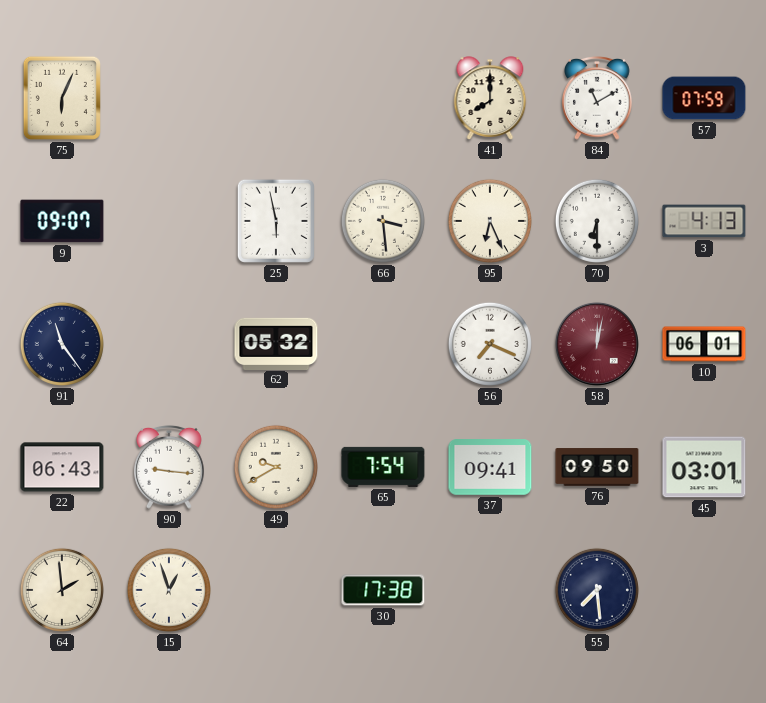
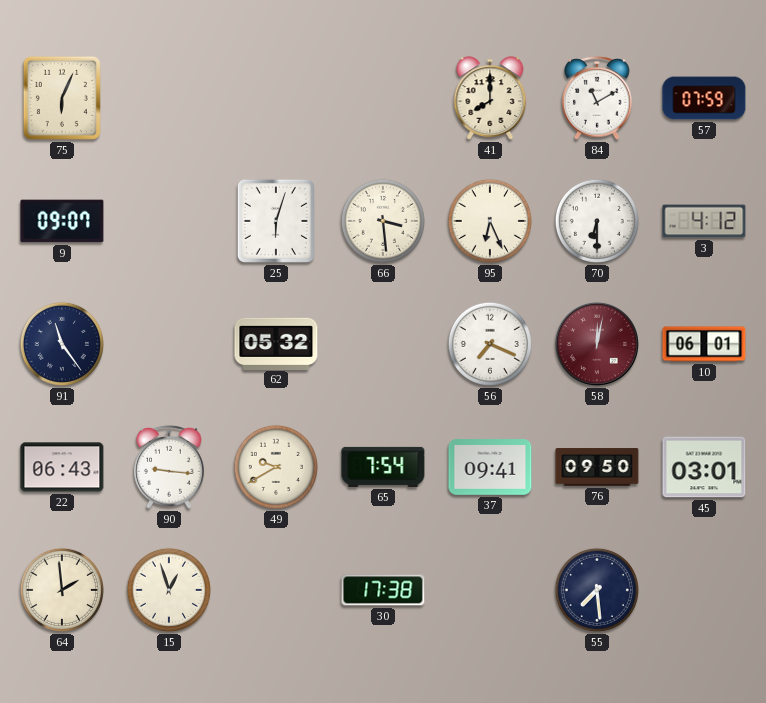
25: 5:58 -> 6:03
3: 4:13 -> 4:12
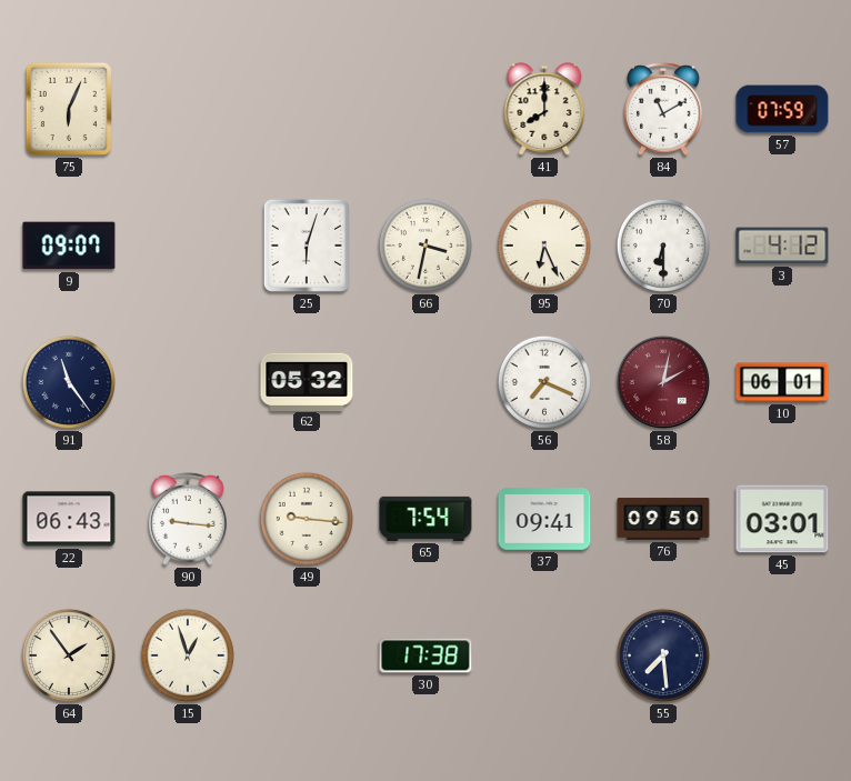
66: 3:29 -> 3:32
58: 12:02 -> 2:02
49: 9:40 -> 9:16
64: 1:59 -> 1:54
